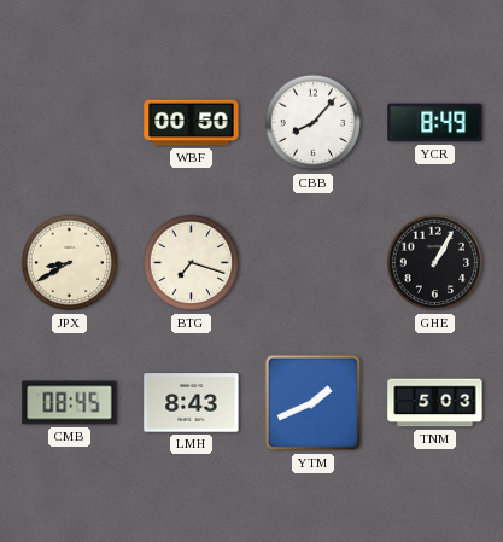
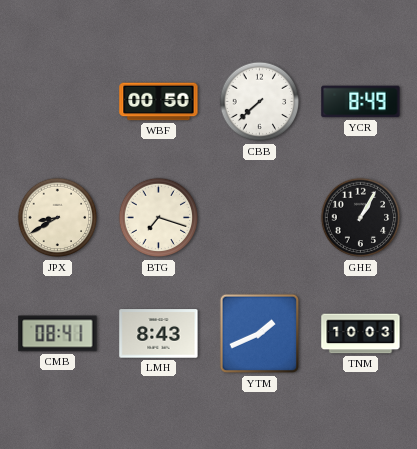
CBB: 8:07 -> 7:38
CMB: 08:45 -> 08:41
TNM: 5:03 -> 10:03
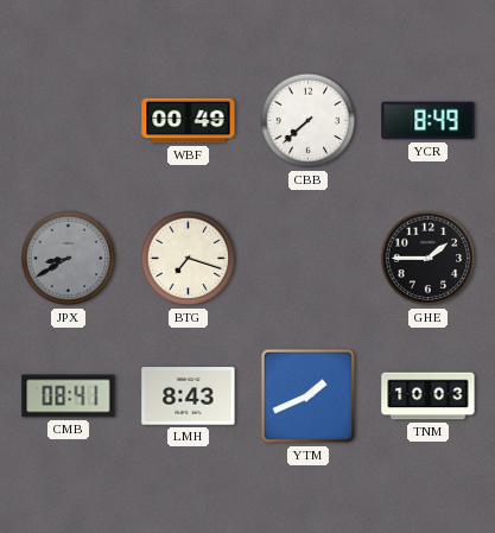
WBF: 00:50 -> 00:49
JPX dial: cream -> grey
GHE: 1:05 -> 1:45
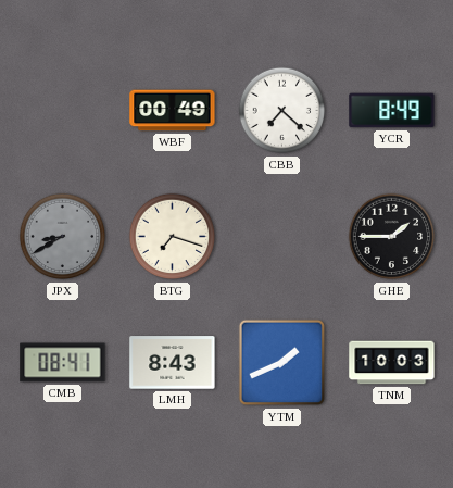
CBB: 7:38 -> 7:22
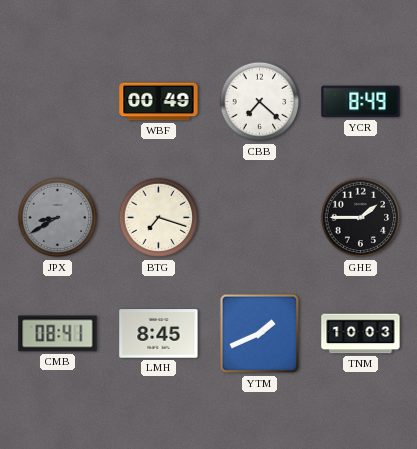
LMH: 8:43 -> 8:45
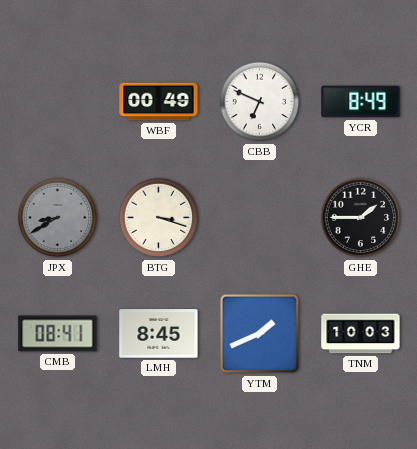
CBB: 7:22 -> 6:49
BTG: 7:18 -> 3:18
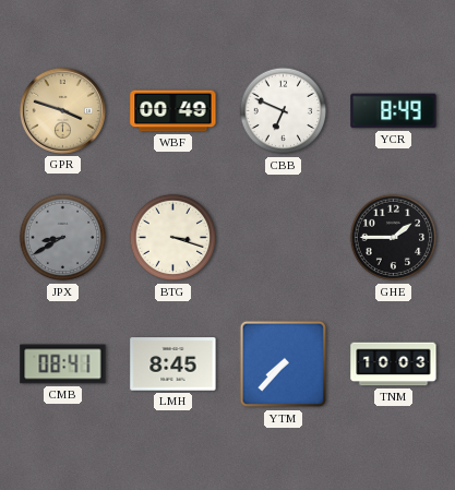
GPR: none -> 3:48
YTM: 1:41 -> 7:37
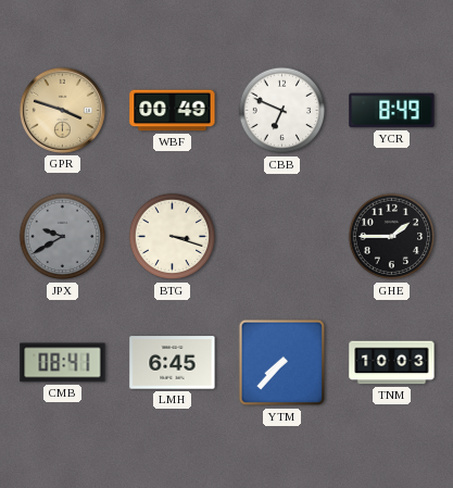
JPX: 8:40 -> 9:40
LMH: 8:45 -> 6:45
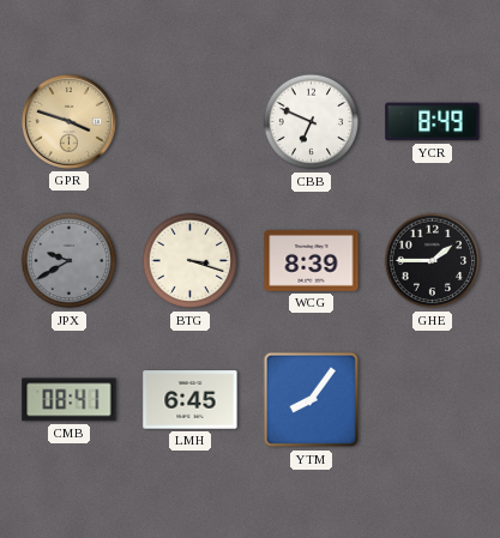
WBF: 00:49 -> none
WCG: none -> 8:39
YTM: 7:37 -> 8:06
TNM: 10:03 -> none
